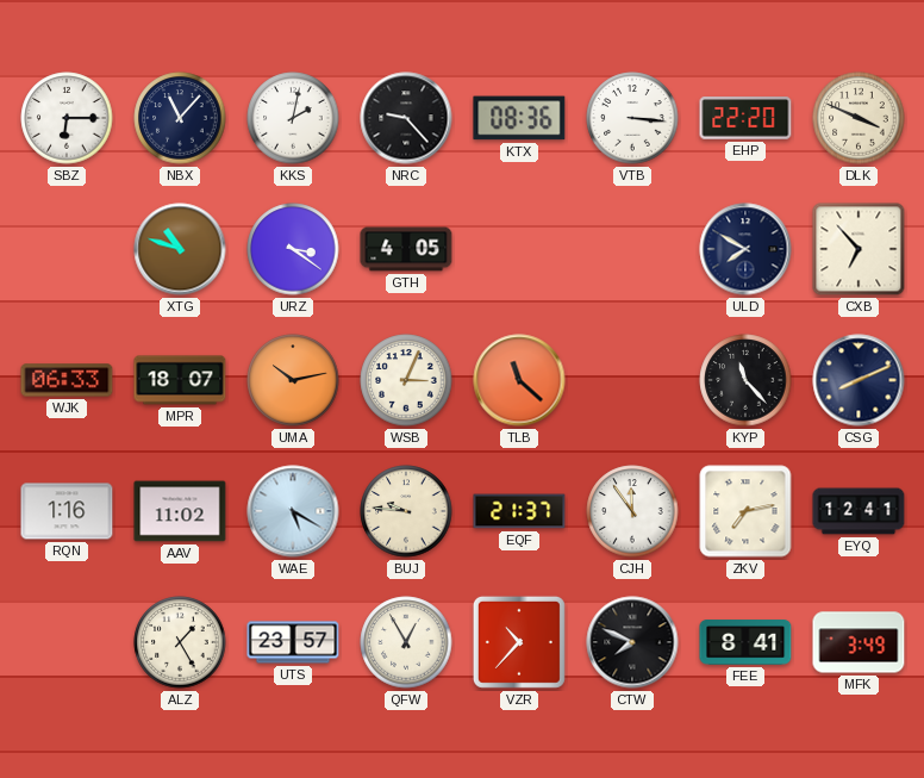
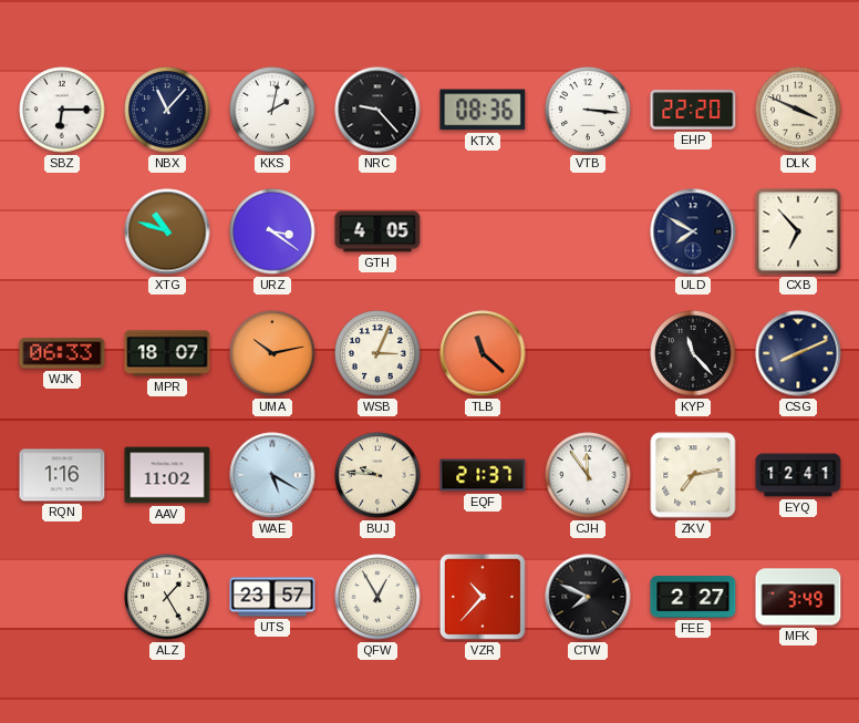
FEE: 8:41 -> 2:27
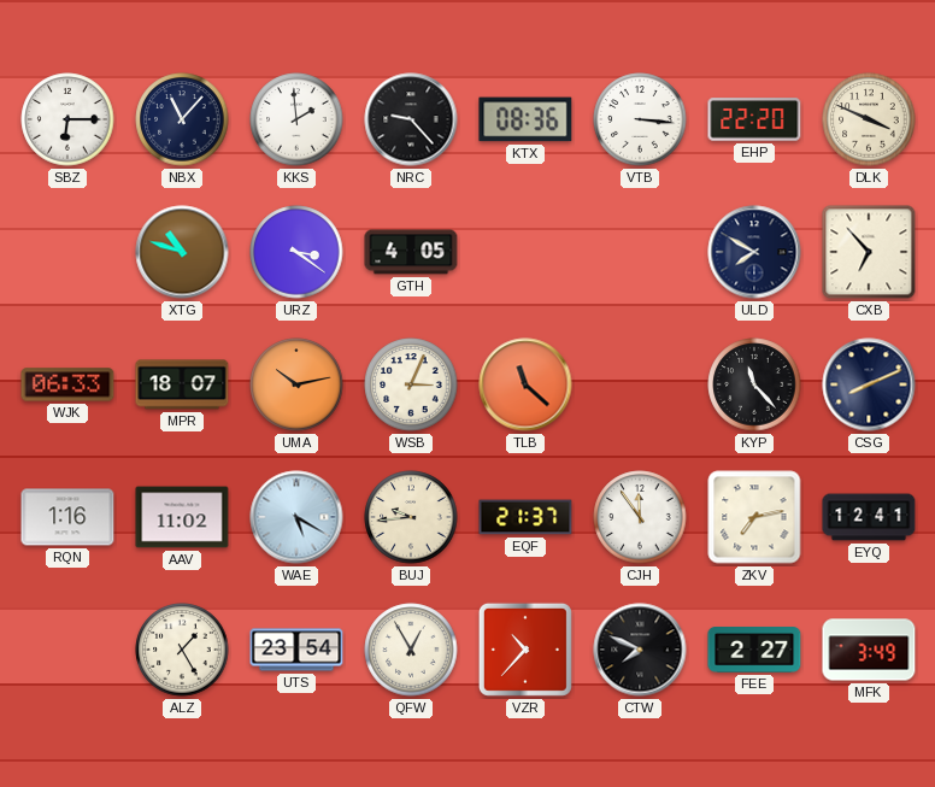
KKS: 2:02 -> 1:59
BUJ: 9:46 -> 9:44
UTS: 23:57 -> 23:54
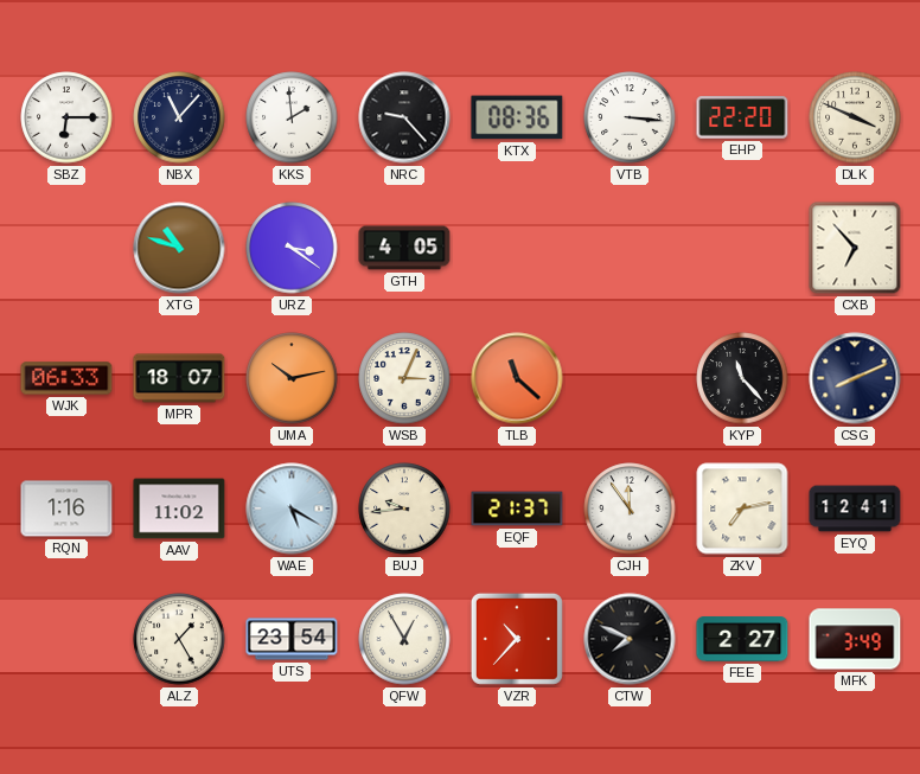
ULD: 7:50 -> none
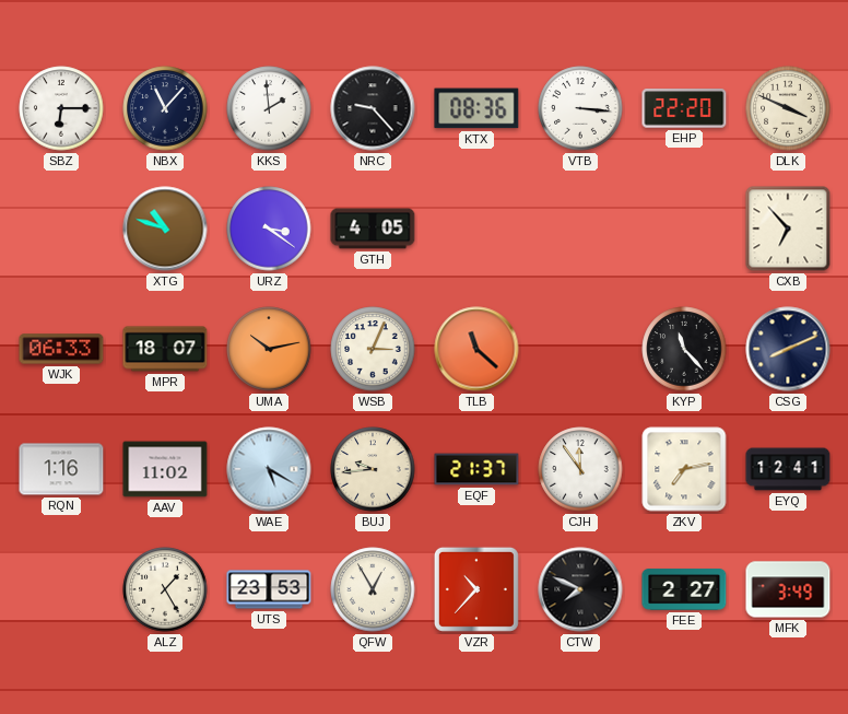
UTS: 23:54 -> 23:53
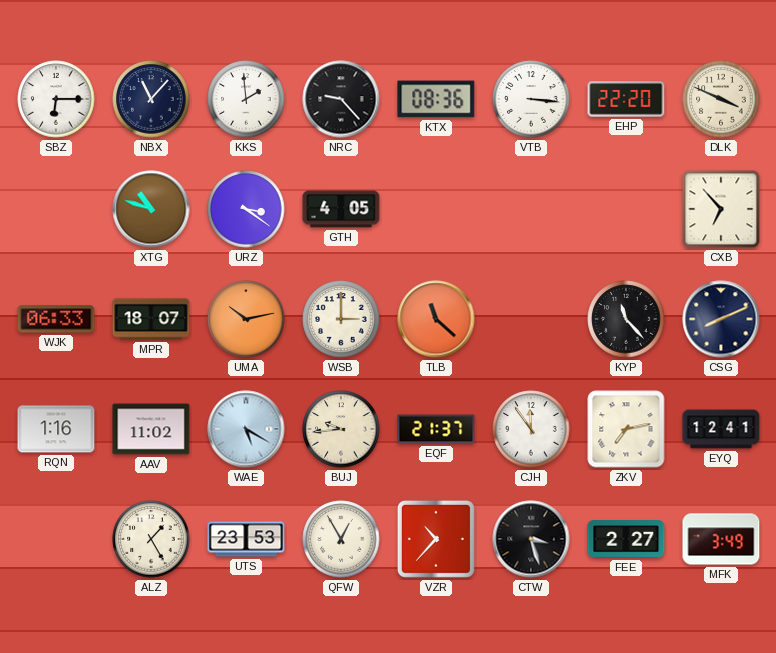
WSB: 3:04 -> 3:00
CTW: 7:49 -> 3:27
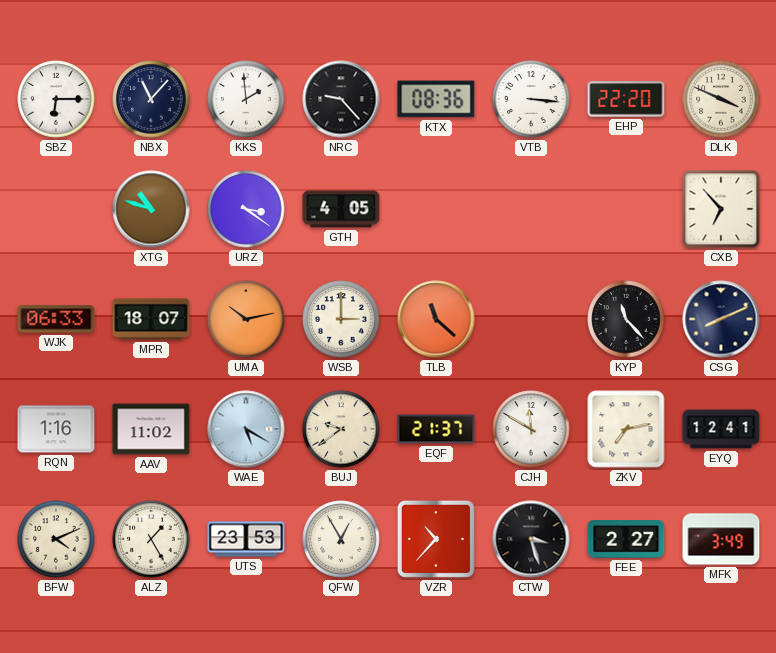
BUJ: 9:44 -> 9:39
CJH: 11:54 -> 11:50
BFW: none -> 4:11
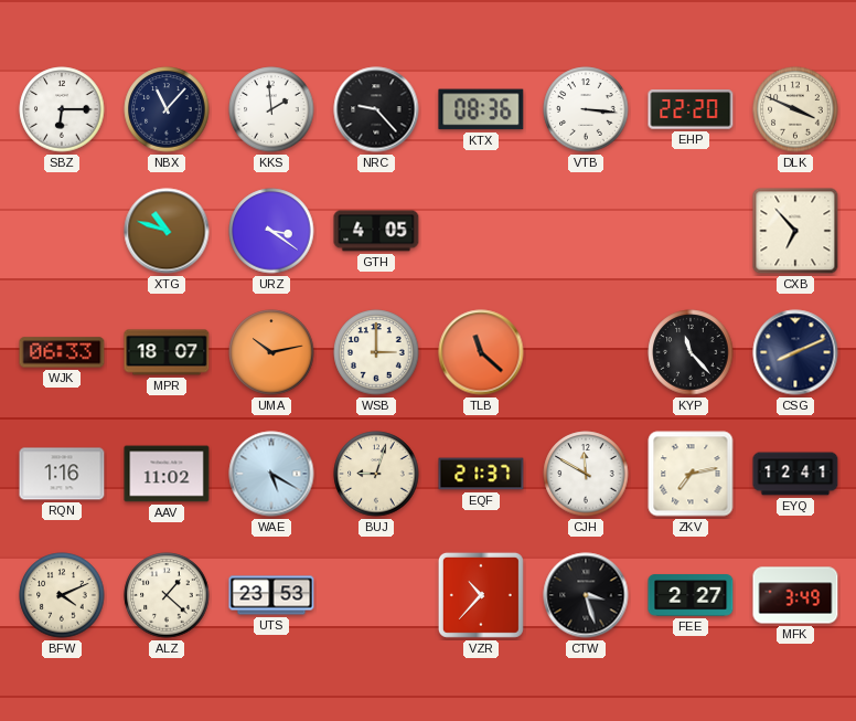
BUJ: 9:39 -> 9:03
ALZ: 1:25 -> 1:22
QFW: 12:55 -> none
